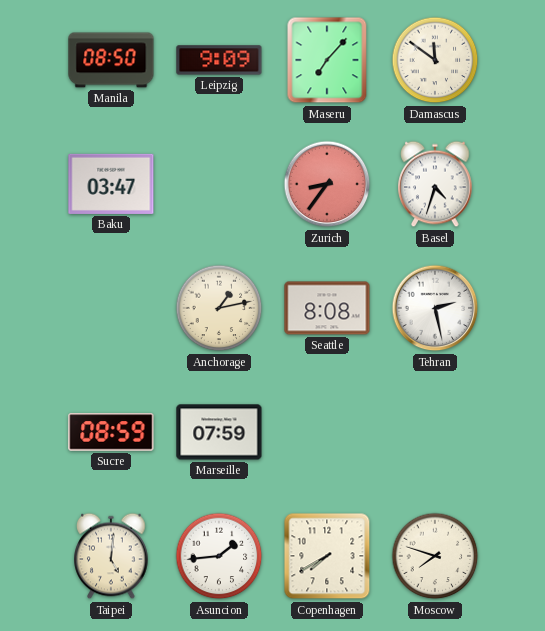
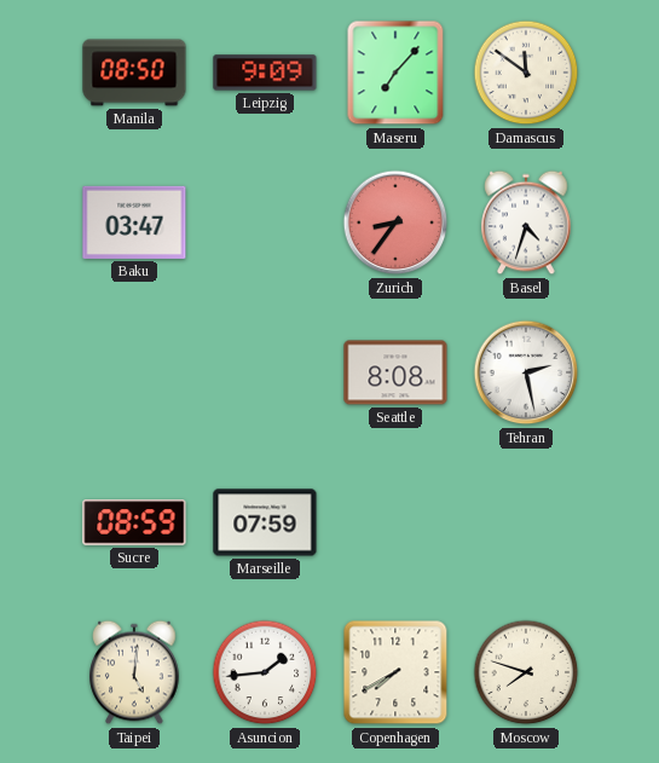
Anchorage: 1:13 -> none
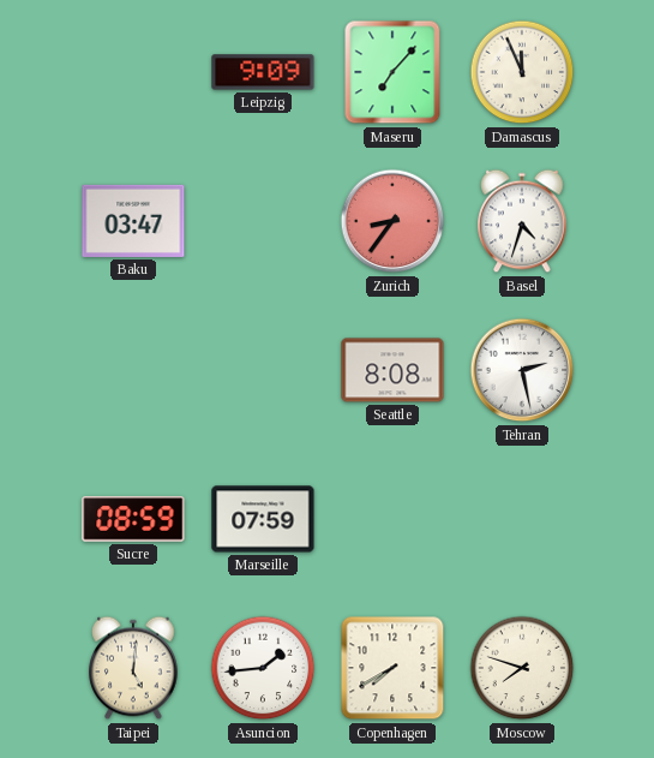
Manila: 08:50 -> none
Damascus: 11:51 -> 11:56
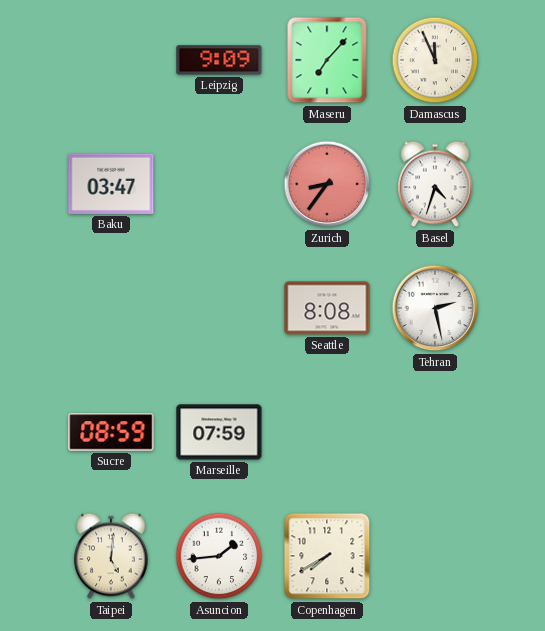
Moscow: 7:48 -> none
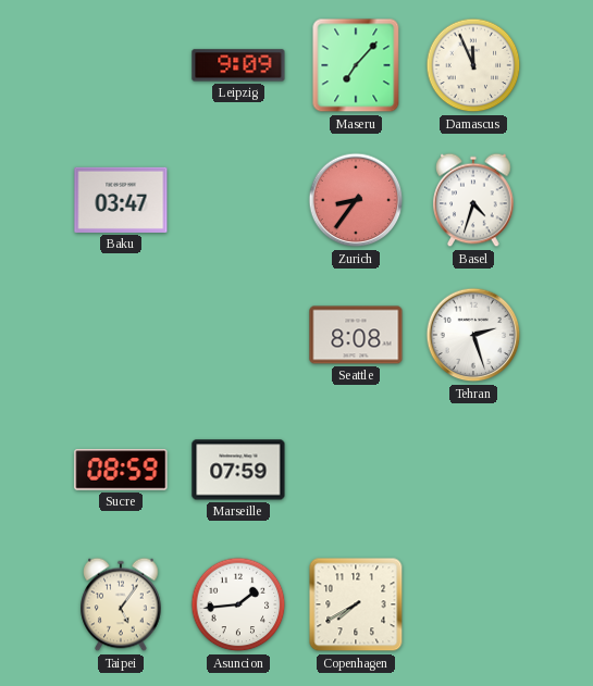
Tehran: 2:28 -> 2:27
Taipei: 5:01 -> 5:06
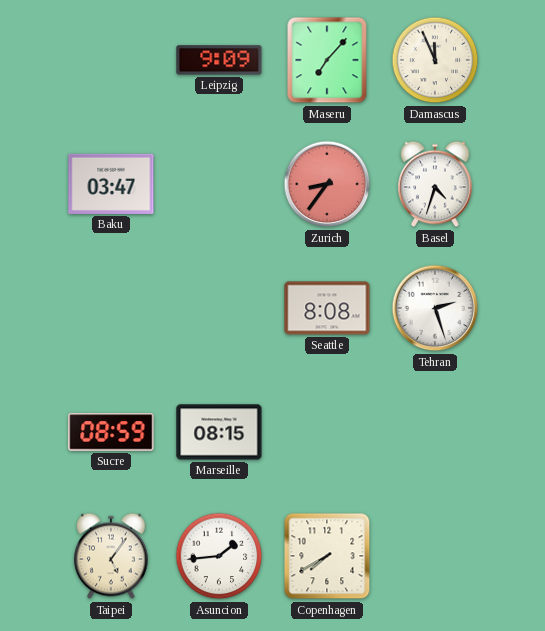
Marseille: 07:59 -> 08:15
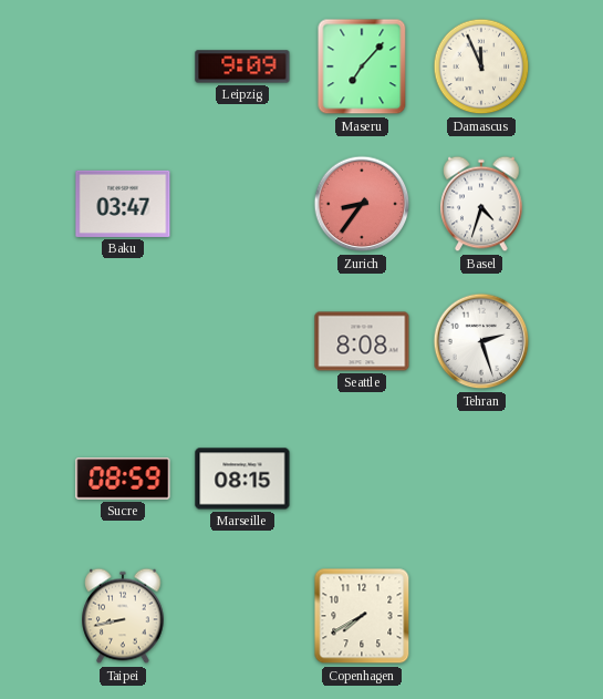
Taipei: 5:06 -> 8:43
Asuncion: 1:44 -> none
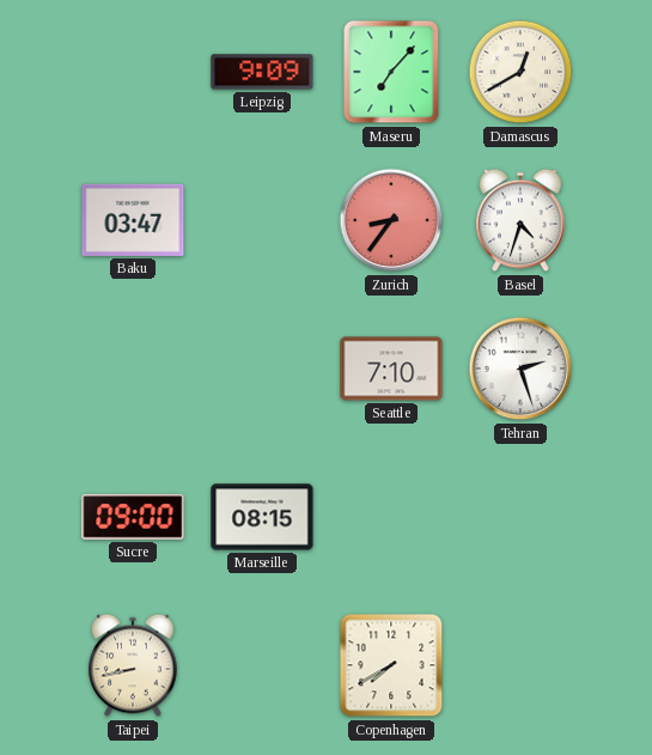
Damascus: 11:56 -> 12:40
Seattle: 8:08 -> 7:10
Sucre: 08:59 -> 09:00
